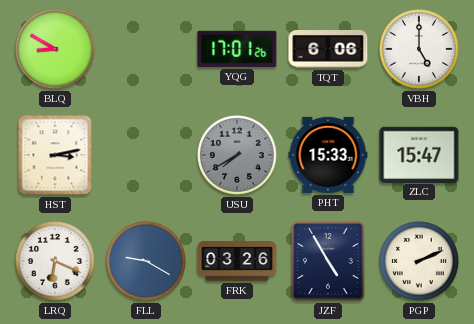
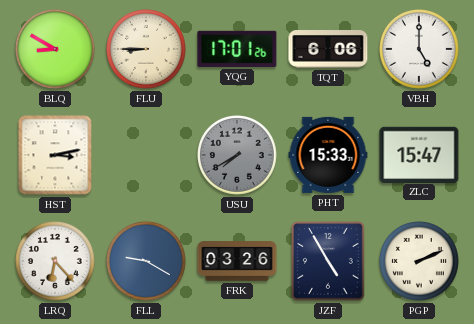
FLU: none -> 8:45
LRQ: 6:19 -> 6:23
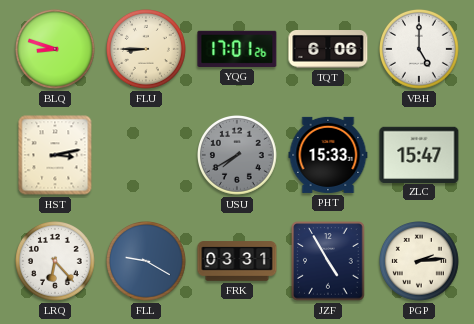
BLQ: 8:50 -> 8:48
FRK: 03:26 -> 03:31
PGP: 2:11 -> 2:14
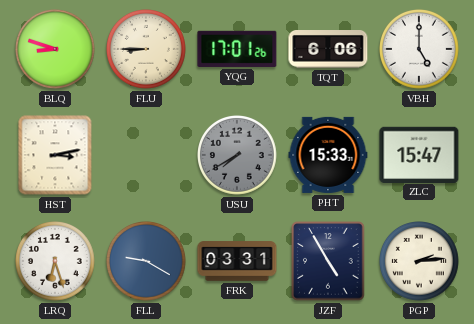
LRQ: 6:23 -> 6:27
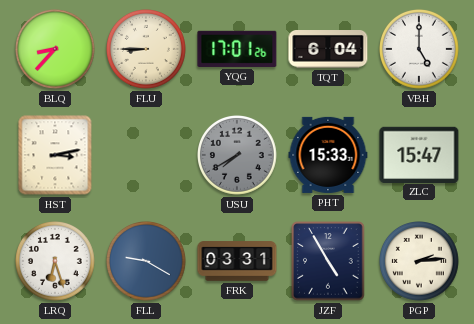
BLQ: 8:48 -> 8:37
TQT: 6:06 -> 6:04
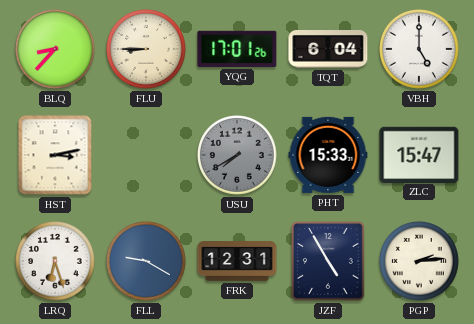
FRK: 03:31 -> 12:31
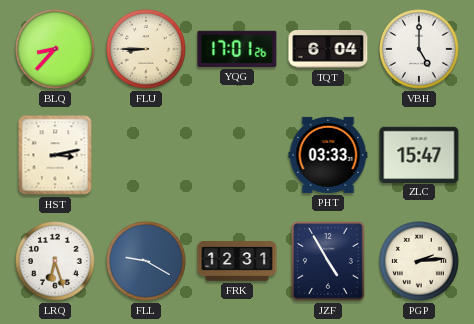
USU: 7:40 -> none
PHT: 15:33 -> 03:33
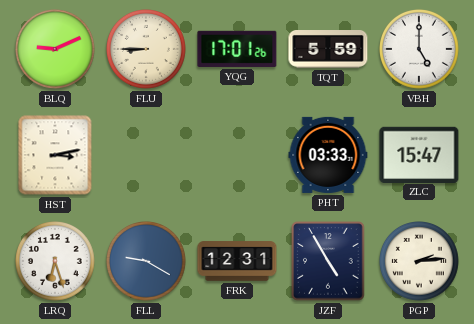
BLQ: 8:37 -> 9:11
TQT: 6:04 -> 5:59
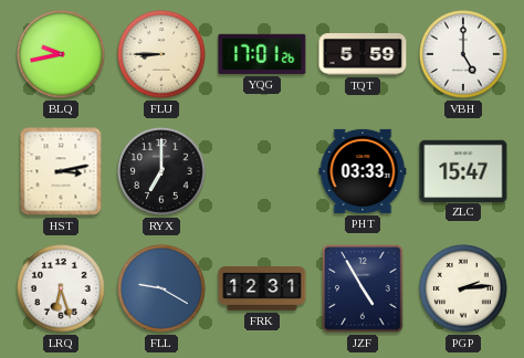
BLQ: 9:11 -> 9:43
RYX: none -> 7:00
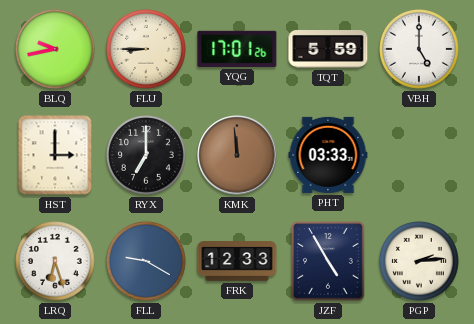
HST: 3:13 -> 3:00
KMK: none -> 11:59
ZLC: 15:47 -> none
FRK: 12:31 -> 12:33
